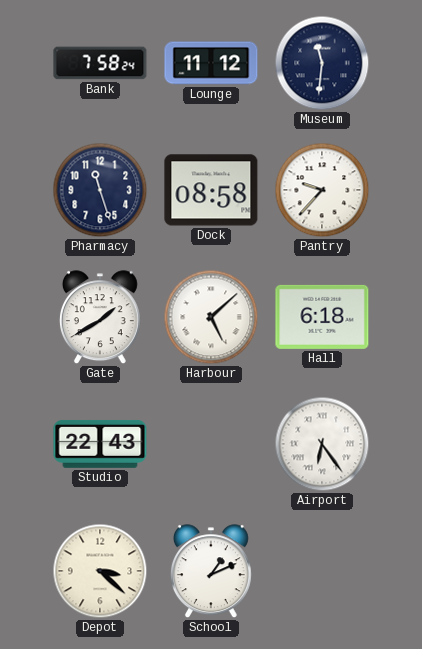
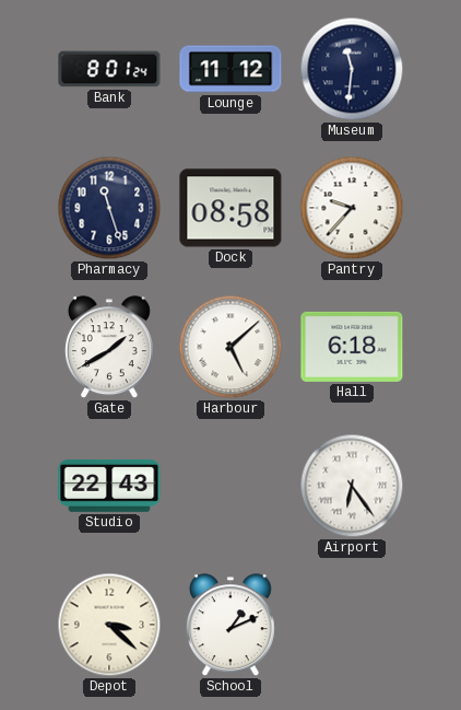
Bank: 7:58 -> 8:01
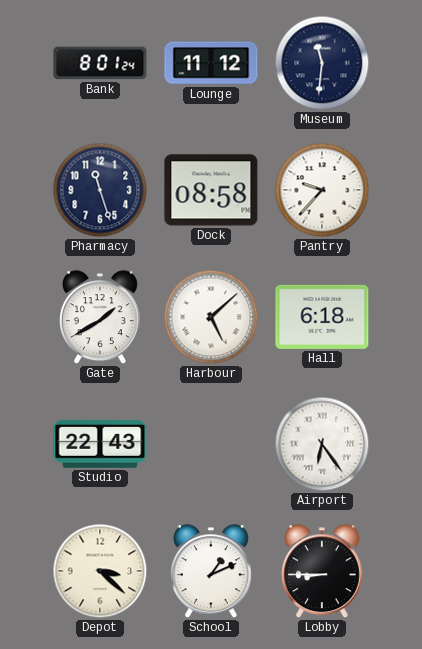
Lobby: none -> 8:45
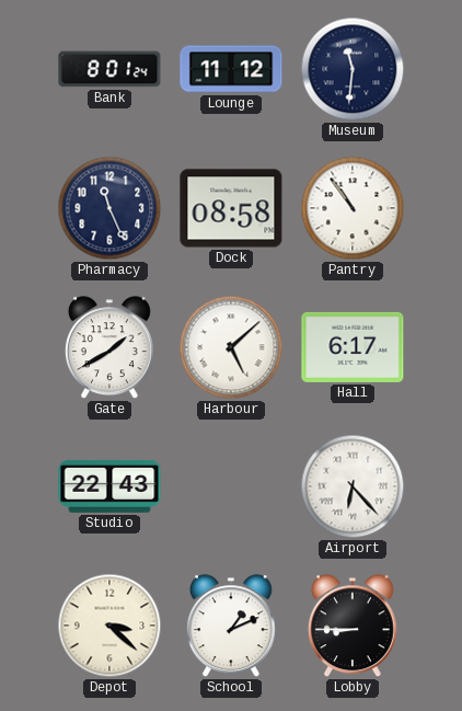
Pharmacy: 11:27 -> 11:26
Pantry: 9:37 -> 10:54
Hall: 6:18 -> 6:17
Airport: 6:24 -> 6:23
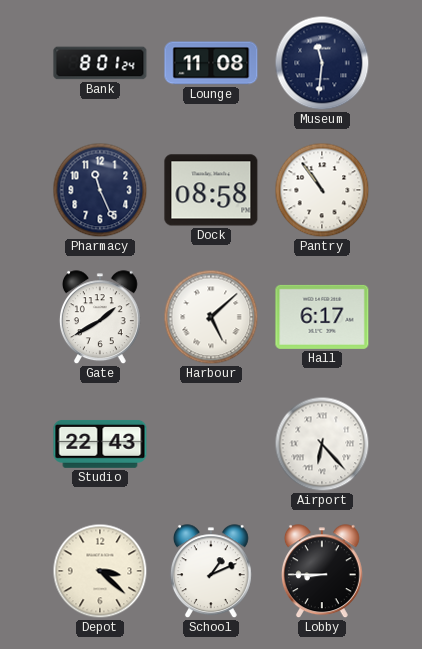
Lounge: 11:12 -> 11:08
